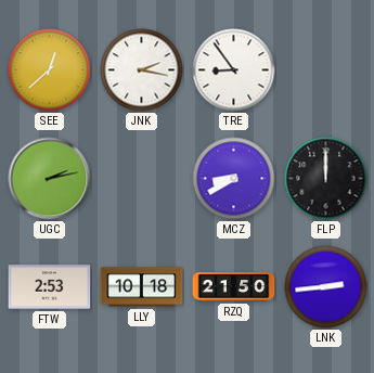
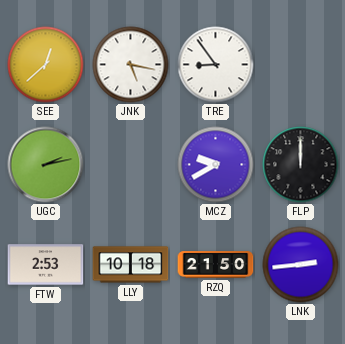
JNK: 2:17 -> 5:17
MCZ: 8:40 -> 9:40
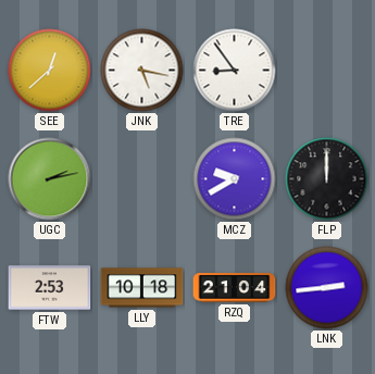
RZQ: 21:50 -> 21:04
